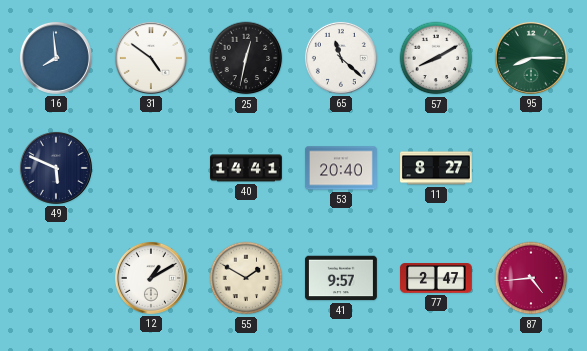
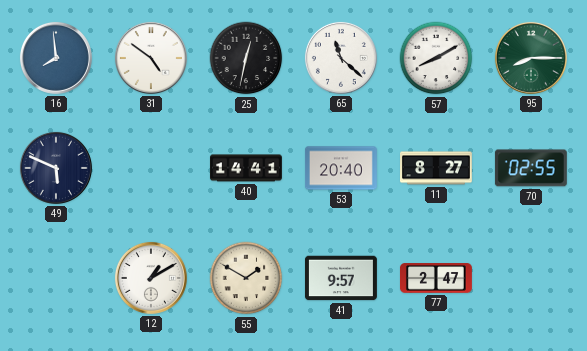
70: none -> 02:55
87: 4:44 -> none
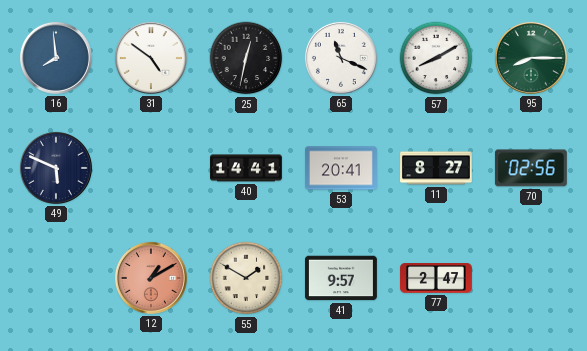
65: 11:22 -> 11:19
53: 20:40 -> 20:41
70: 02:55 -> 02:56
12 dial: white -> salmon
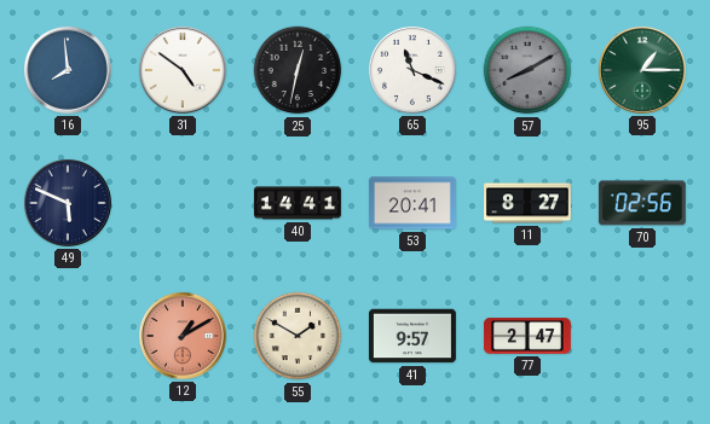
57 dial: white -> grey
95: 8:15 -> 1:15
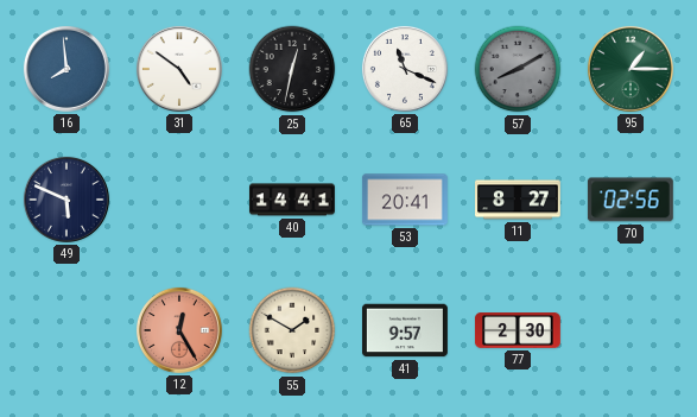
12: 1:10 -> 12:25
77: 2:47 -> 2:30
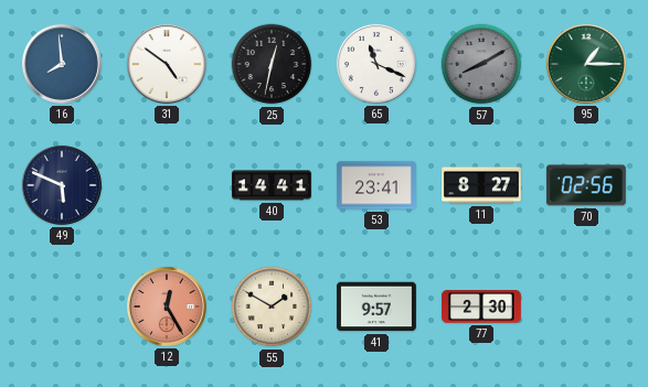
53: 20:41 -> 23:41
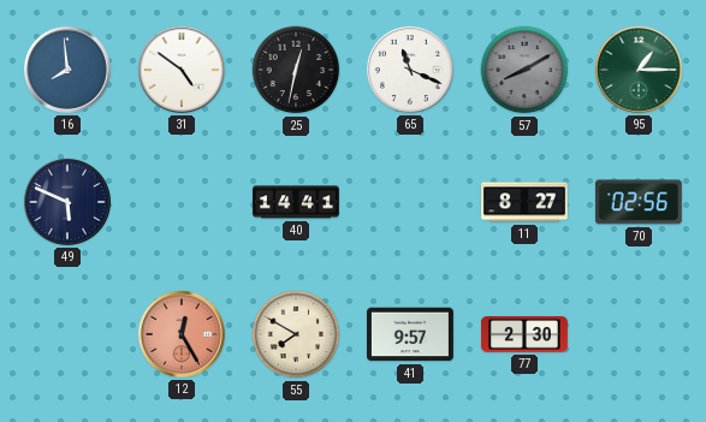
53: 23:41 -> none
55: 1:50 -> 7:50
